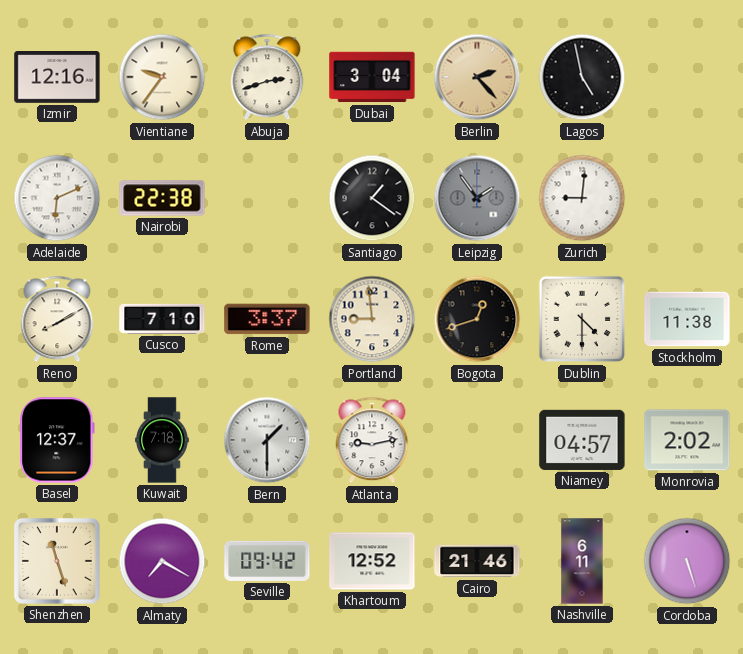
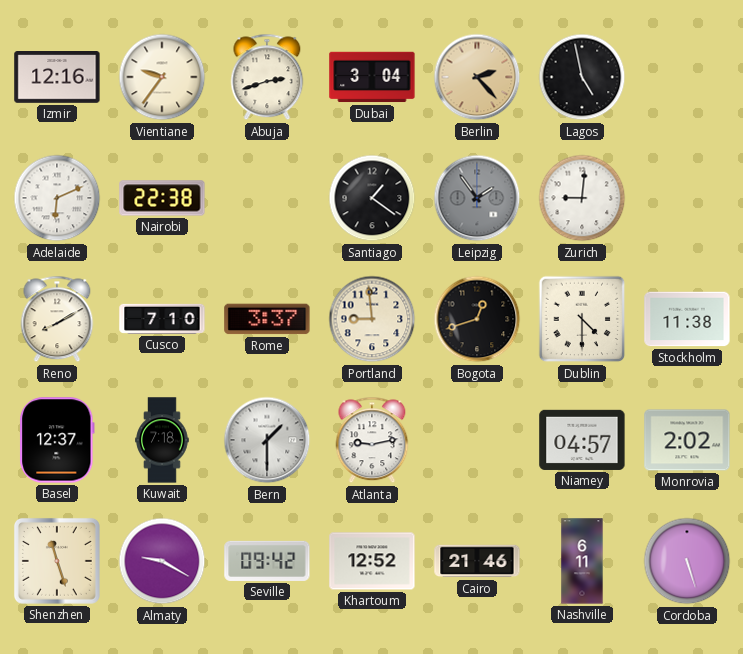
Almaty: 7:20 -> 9:20
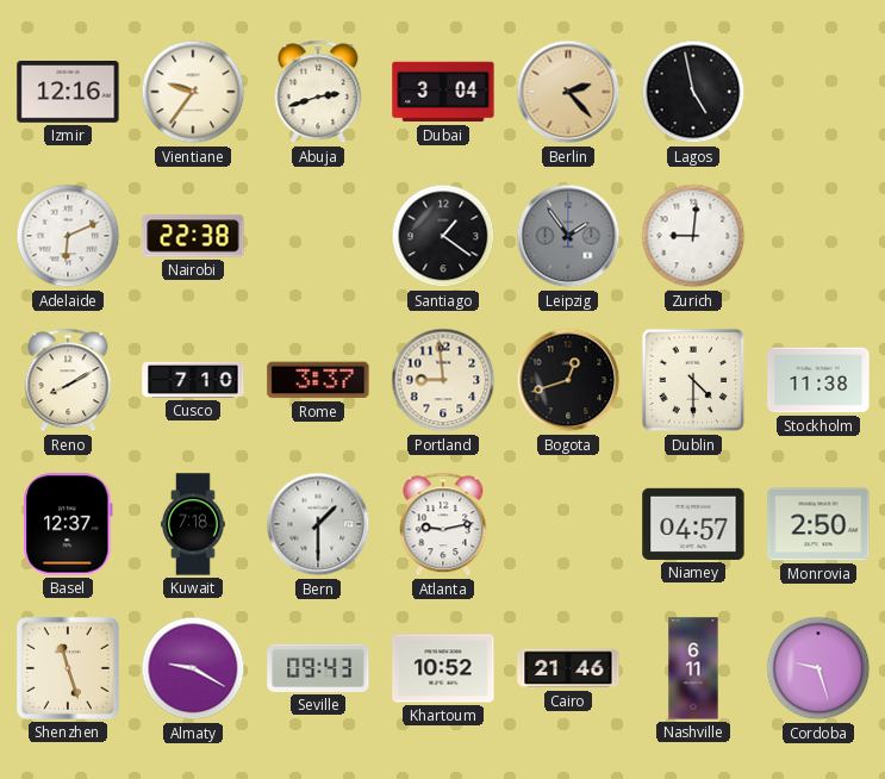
Monrovia: 2:02 -> 2:50
Seville: 09:42 -> 09:43
Khartoum: 12:52 -> 10:52
Cordoba: 5:27 -> 9:27
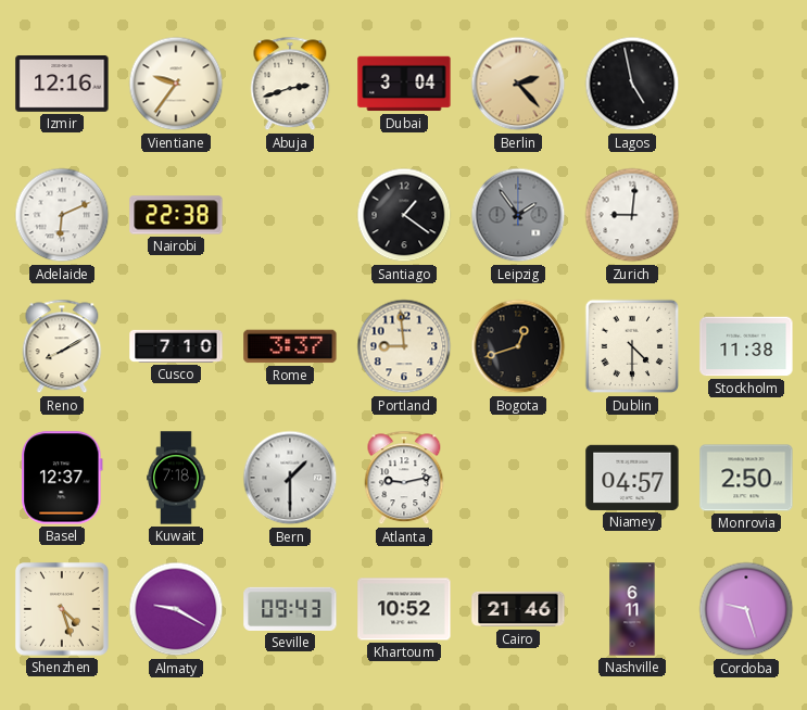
Shenzhen: 11:27 -> 4:27
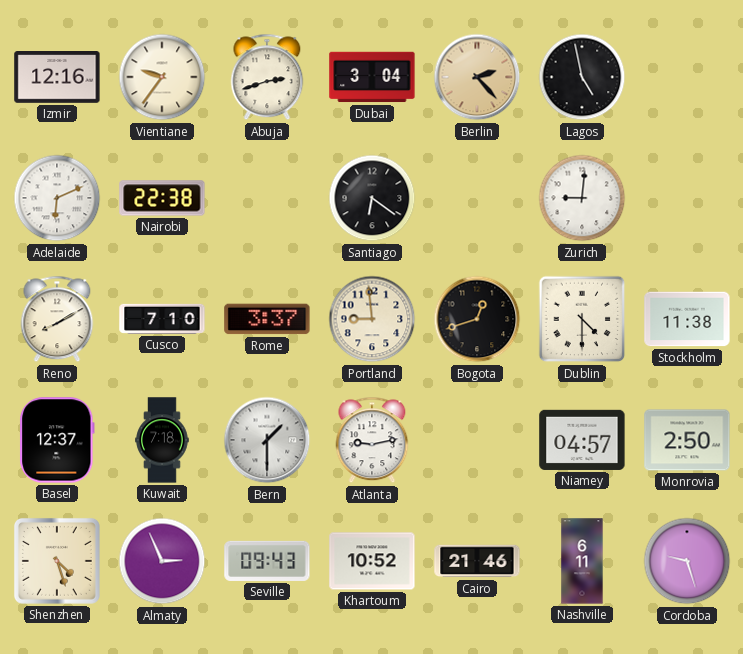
Santiago: 1:21 -> 6:21
Leipzig: 1:54 -> none
Almaty: 9:20 -> 2:56
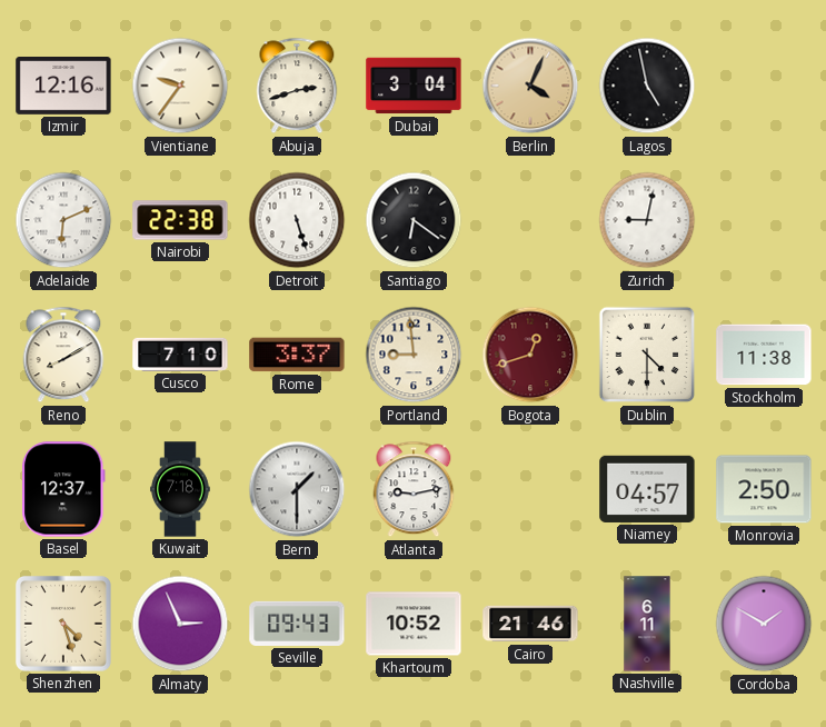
Berlin: 2:23 -> 4:04
Detroit: none -> 5:27
Zurich: 9:01 -> 9:02
Bogota dial: black -> burgundy
Cordoba: 9:27 -> 1:50
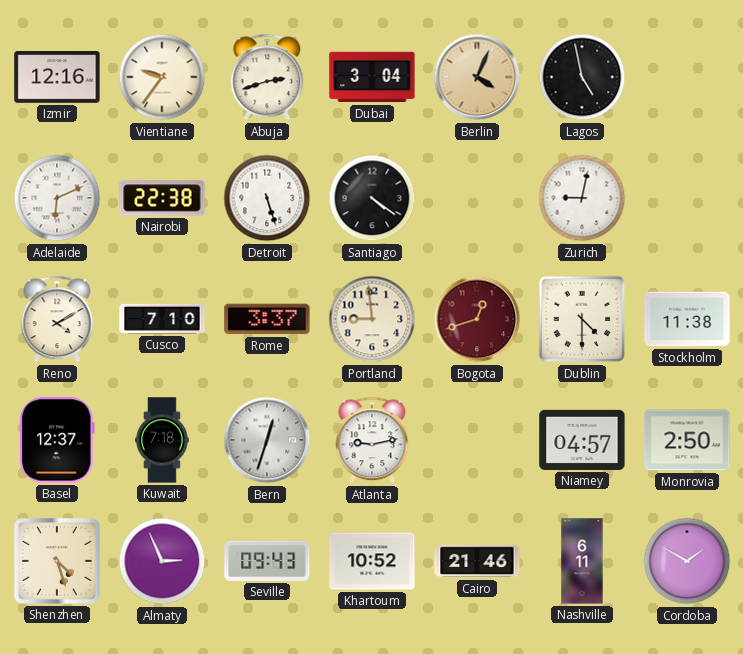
Santiago: 6:21 -> 4:21
Reno: 8:10 -> 4:10
Bern: 1:30 -> 12:33
